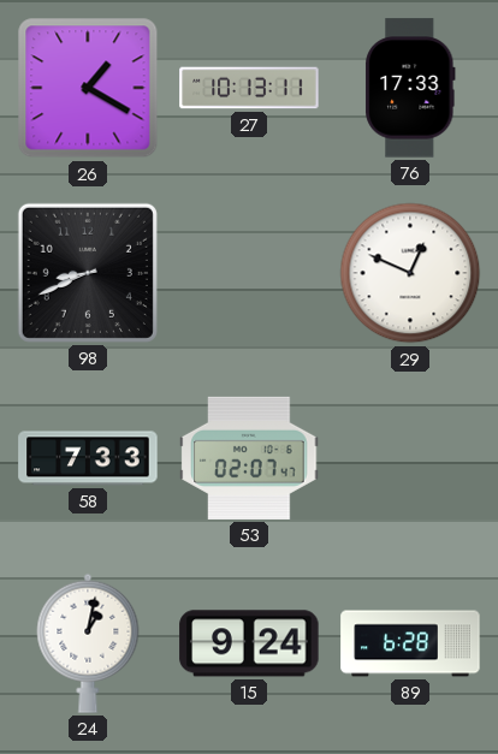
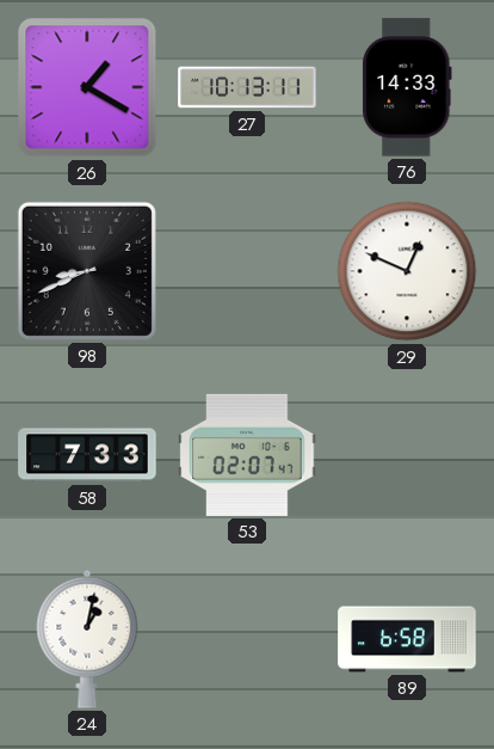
76: 17:33 -> 14:33
15: 9:24 -> none
89: 6:28 -> 6:58
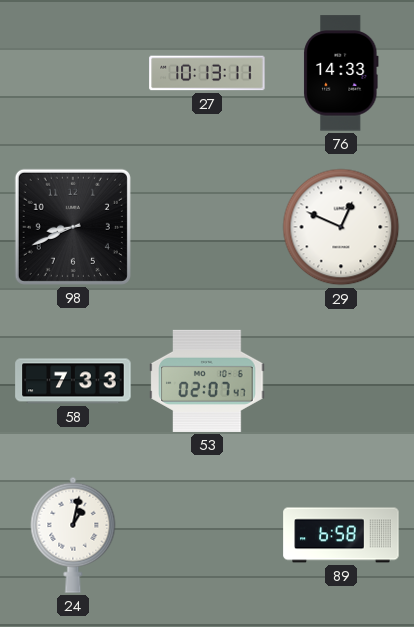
26: 1:20 -> none
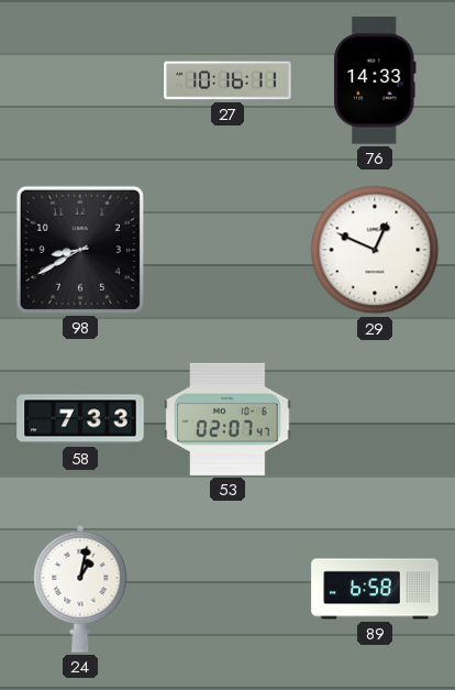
27: 10:13 -> 10:16
98: 8:41 -> 8:40
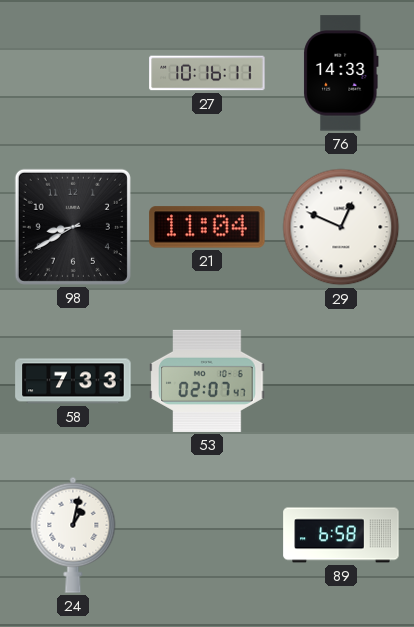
21: none -> 11:04
